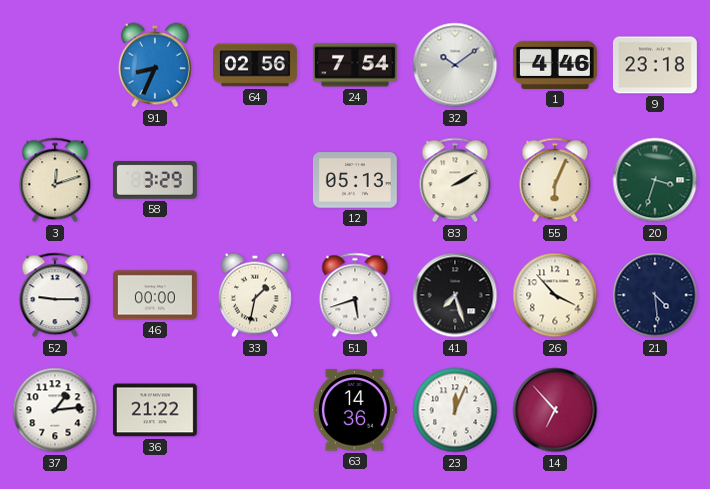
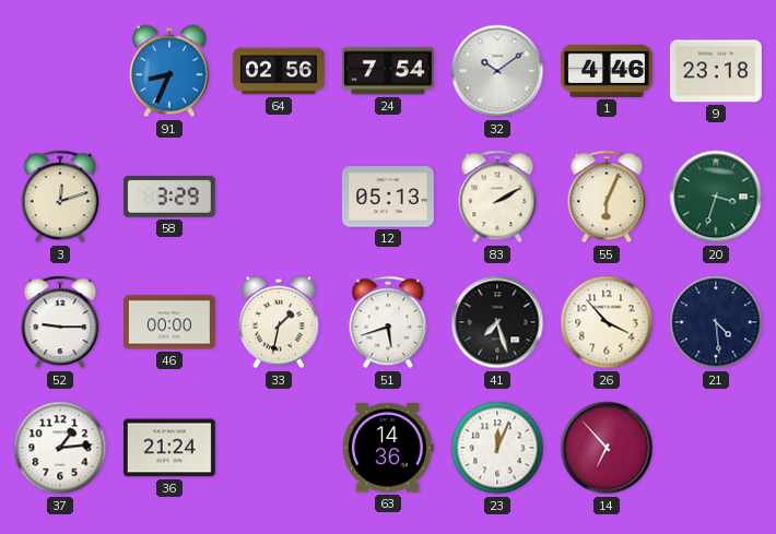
36: 21:22 -> 21:24
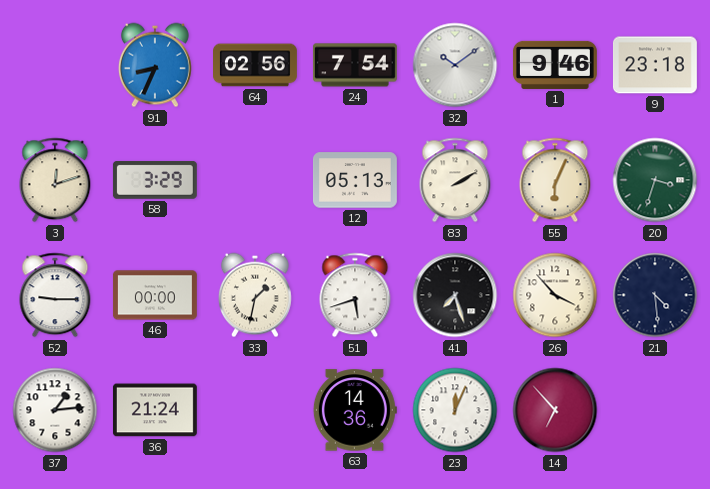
1: 4:46 -> 9:46
